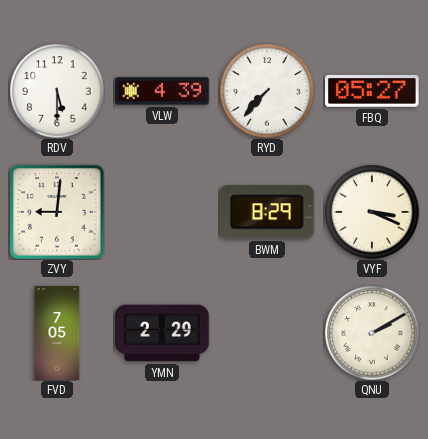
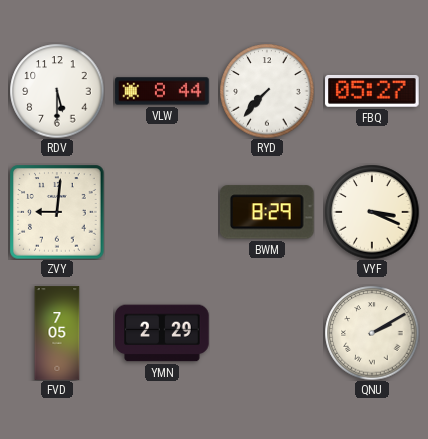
VLW: 4:39 -> 8:44
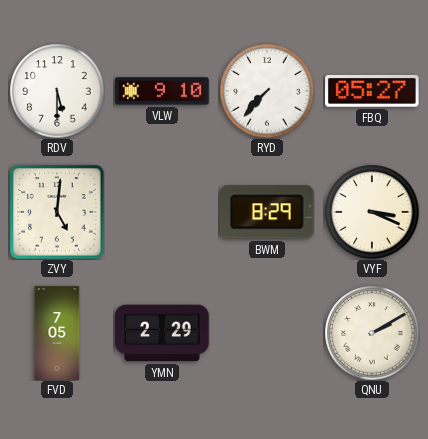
VLW: 8:44 -> 9:10
ZVY: 9:01 -> 5:01
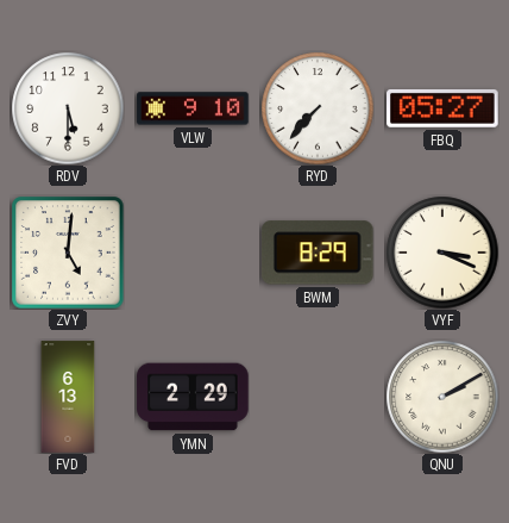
FVD: 7:05 -> 6:13
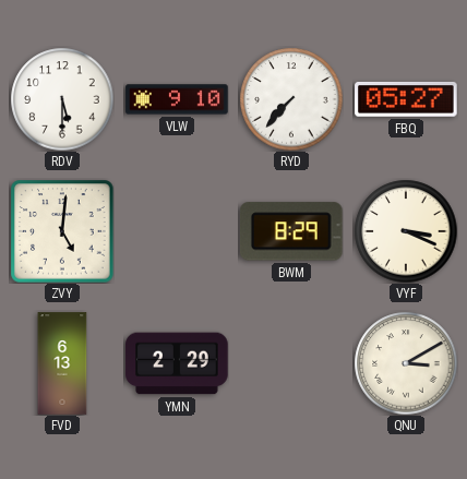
QNU: 2:10 -> 3:10
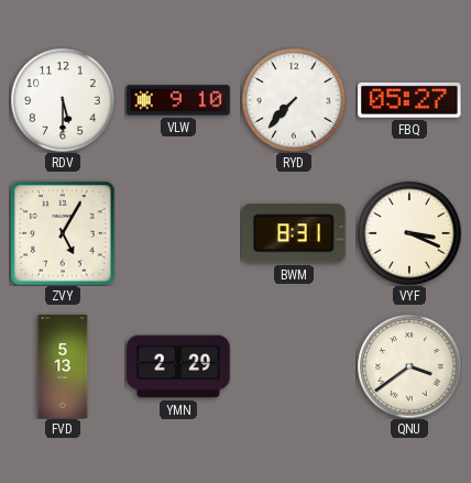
ZVY: 5:01 -> 5:05
BWM: 8:29 -> 8:31
FVD: 6:13 -> 5:13
QNU: 3:10 -> 3:39
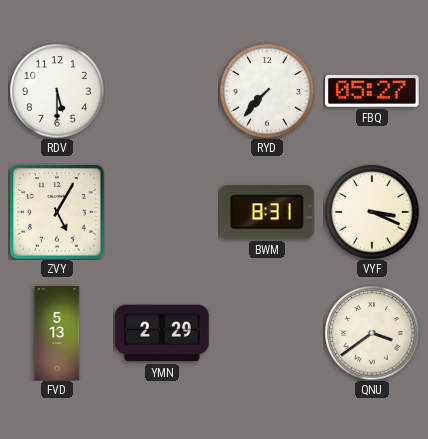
VLW: 9:10 -> none
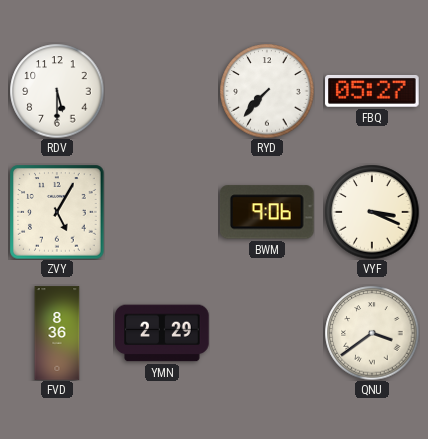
BWM: 8:31 -> 9:06
FVD: 5:13 -> 8:36
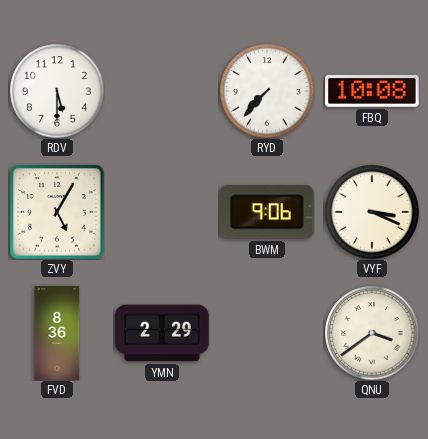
FBQ: 05:27 -> 10:08
